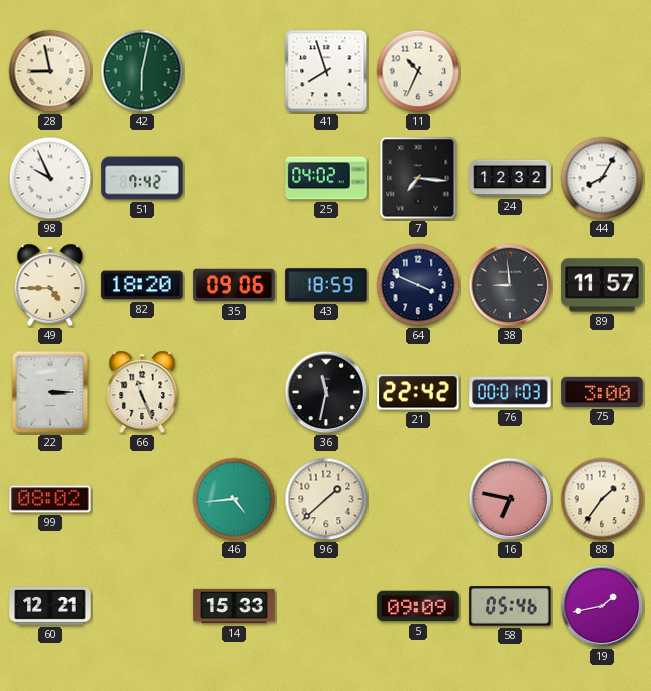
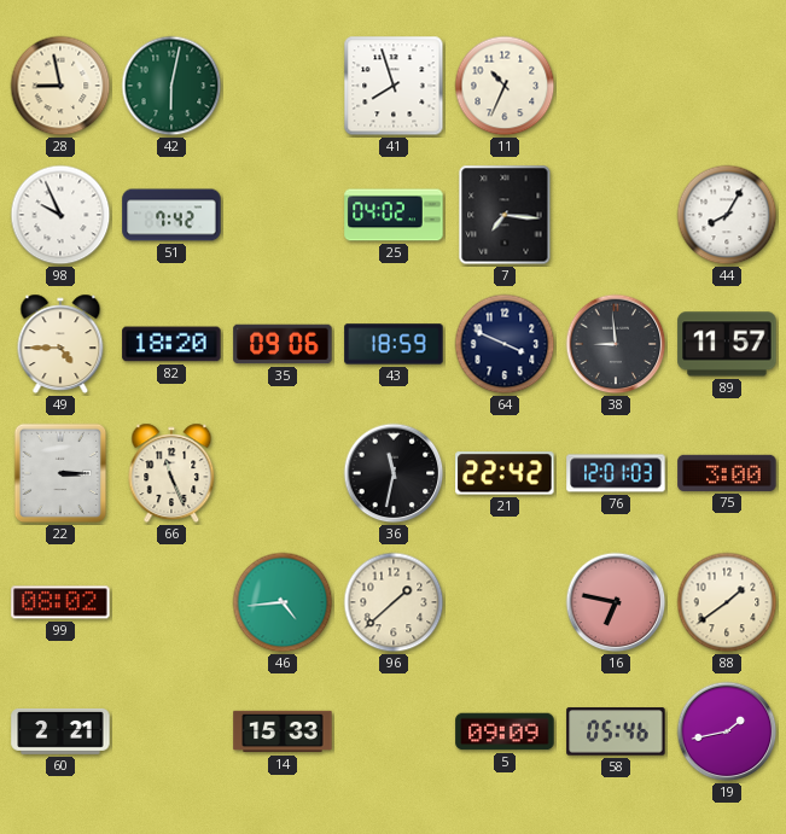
24: 12:32 -> none
76: 00:01 -> 12:01
88: 1:36 -> 1:39
60: 12:21 -> 2:21
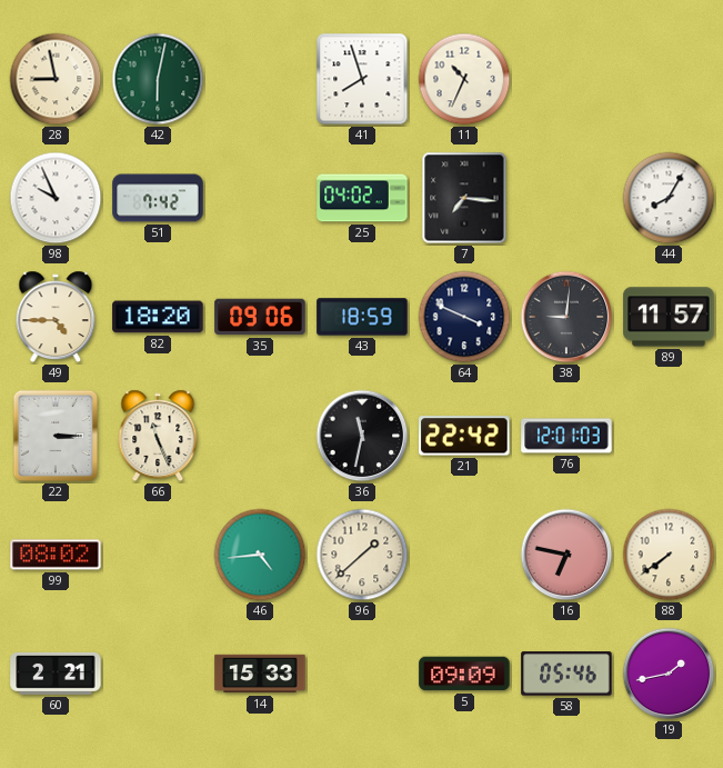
38: 8:59 -> 9:01
75: 3:00 -> none
88: 1:39 -> 7:39
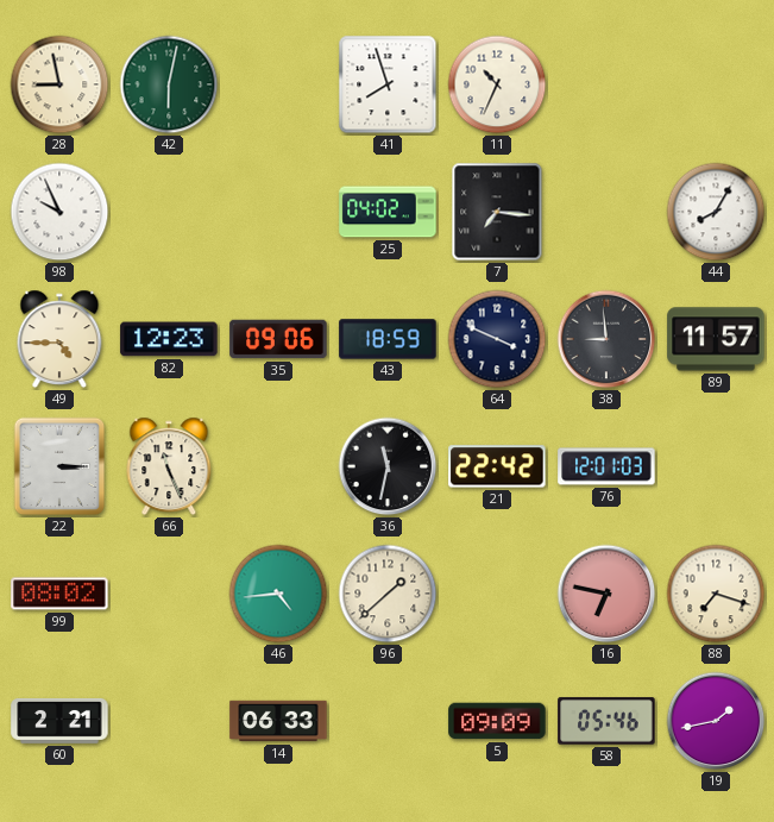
51: 7:42 -> none
82: 18:20 -> 12:23
38: 9:01 -> 8:59
88: 7:39 -> 7:18
14: 15:33 -> 06:33
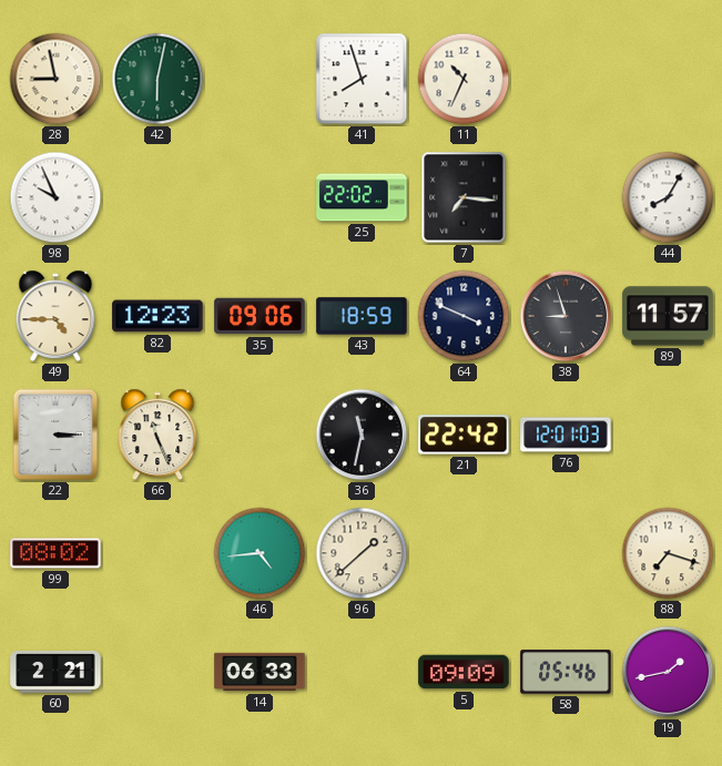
25: 04:02 -> 22:02
38: 8:59 -> 8:57
16: 6:47 -> none
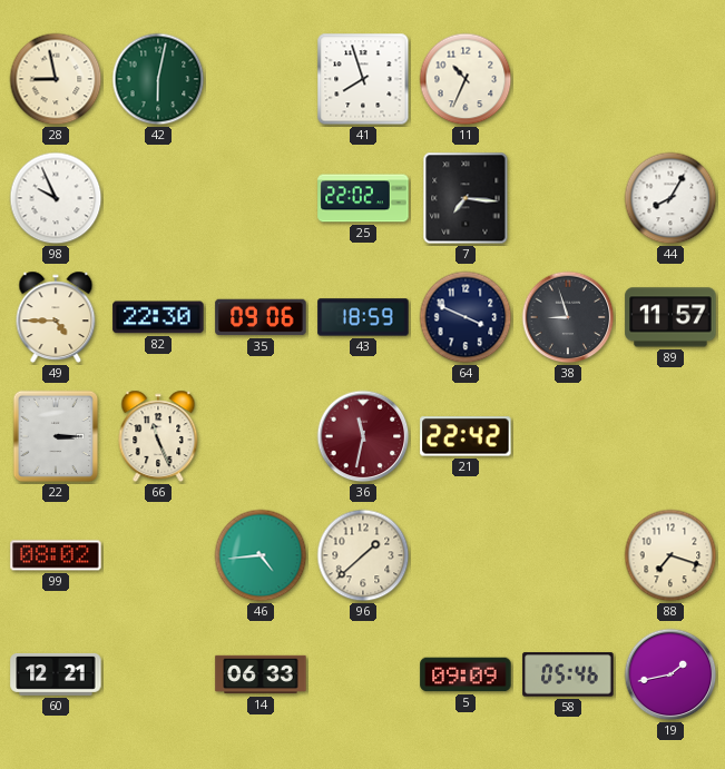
82: 12:23 -> 22:30
36 dial: black -> burgundy
76: 12:01 -> none
60: 2:21 -> 12:21
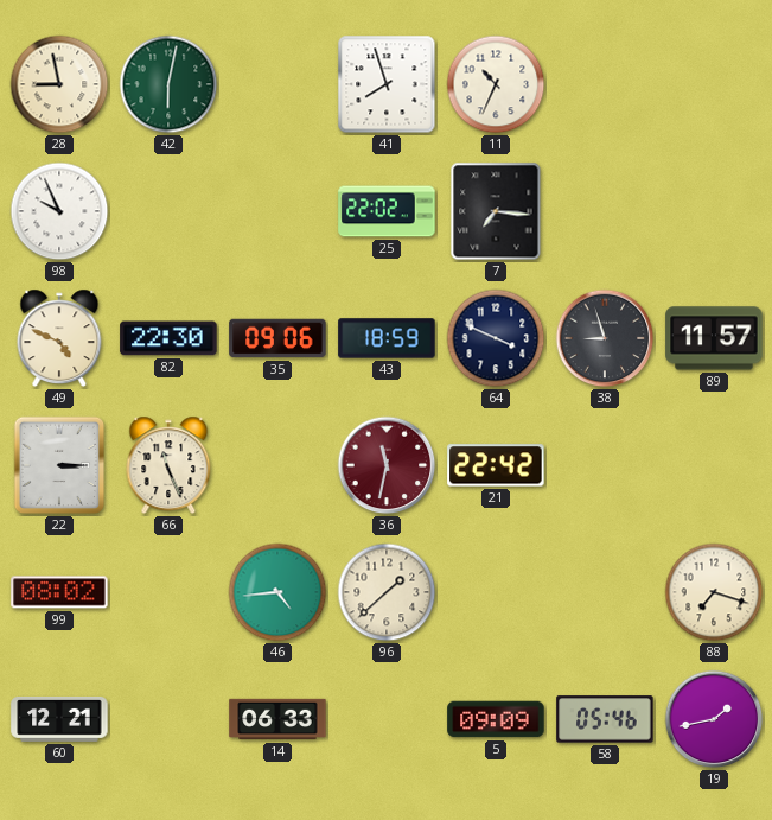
44: 8:05 -> none
49: 4:45 -> 4:49
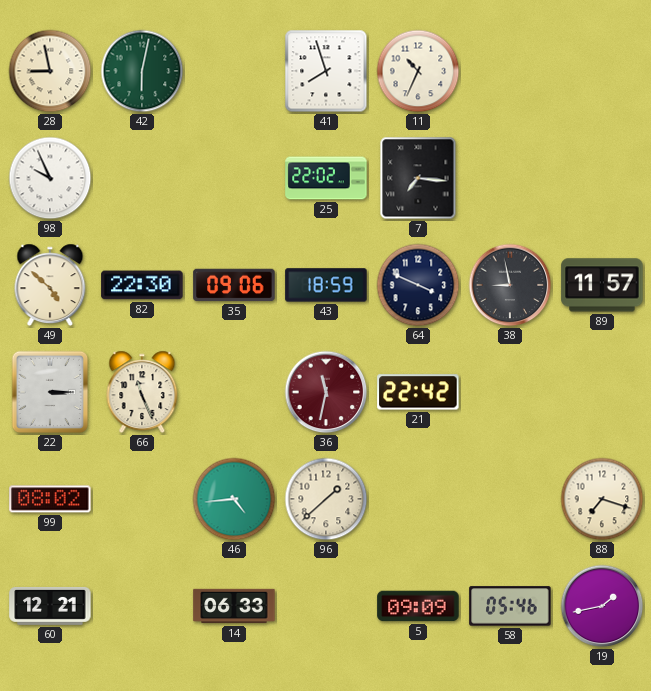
49: 4:49 -> 4:52
38: 8:57 -> 8:58
